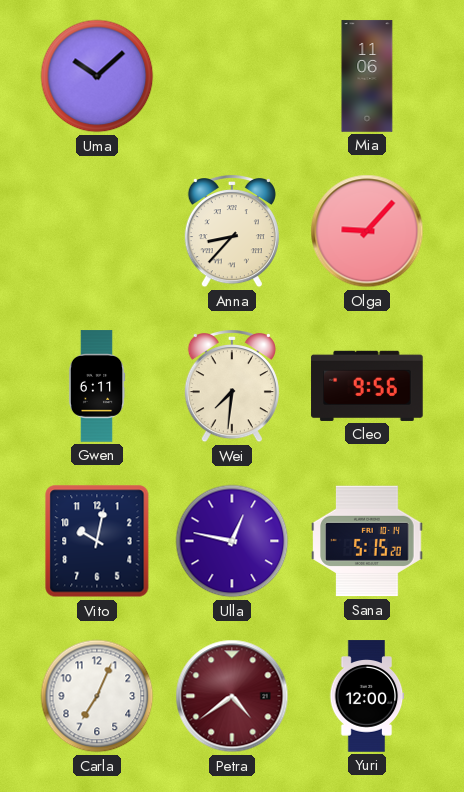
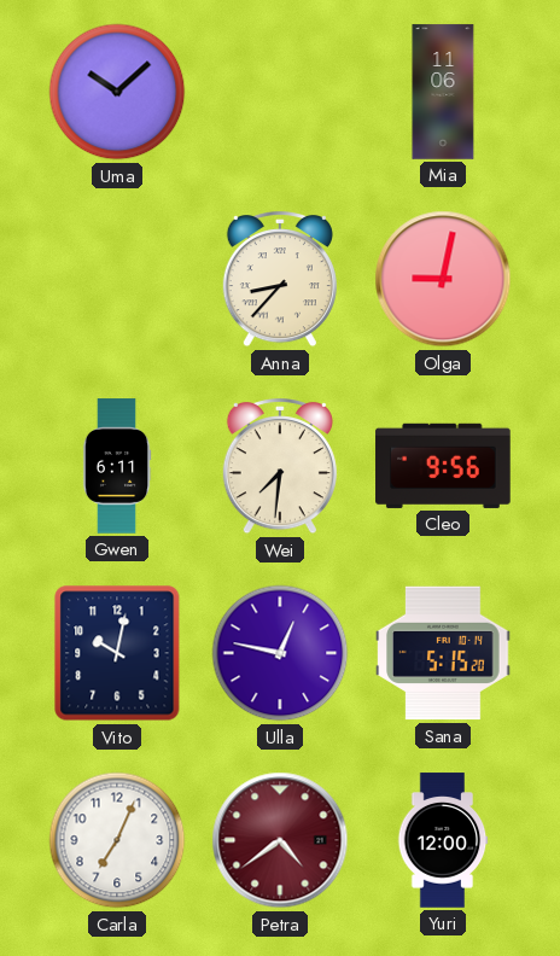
Olga: 9:07 -> 9:02
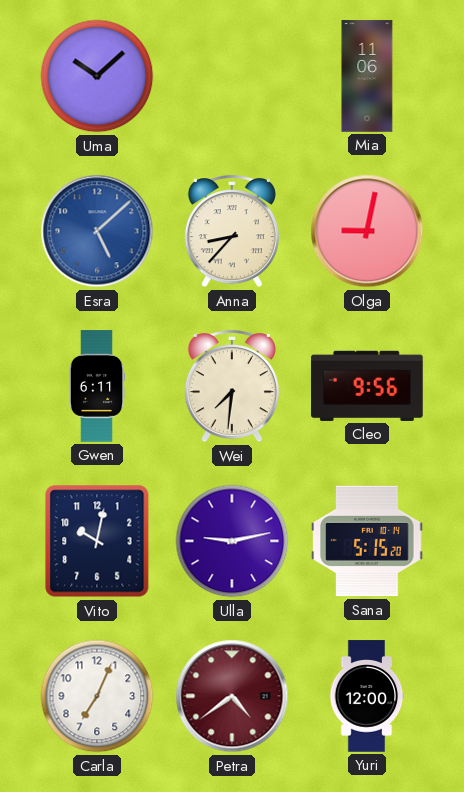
Esra: none -> 5:08
Ulla: 12:47 -> 9:13
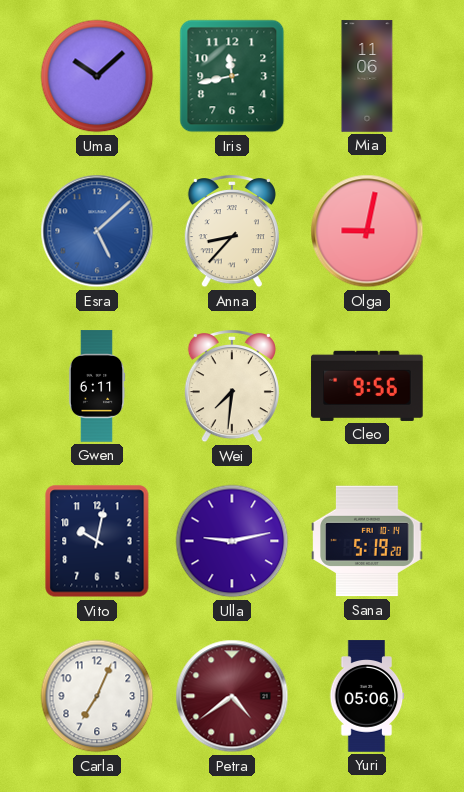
Iris: none -> 11:43
Sana: 5:15 -> 5:19
Yuri: 12:00 -> 05:06
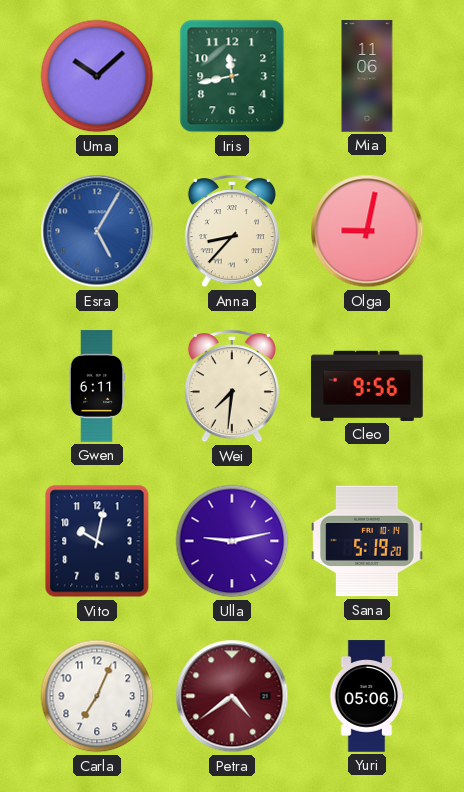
Esra: 5:08 -> 5:05
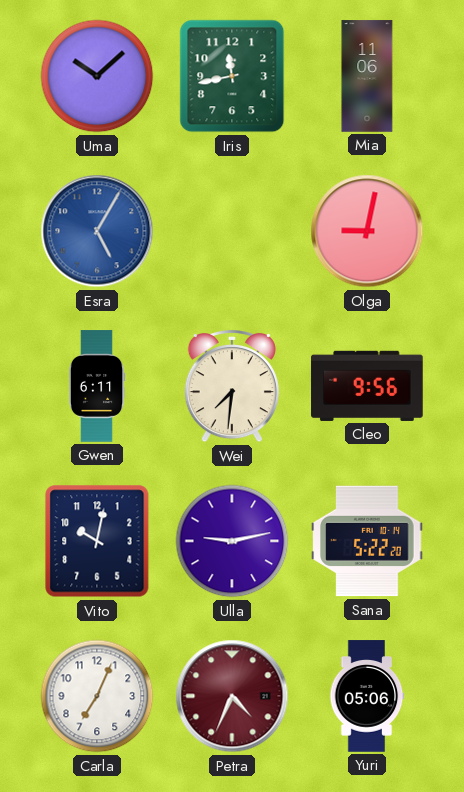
Anna: 8:37 -> none
Sana: 5:19 -> 5:22
Petra: 4:39 -> 4:34
